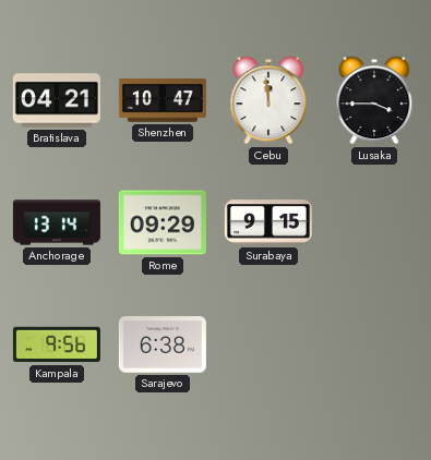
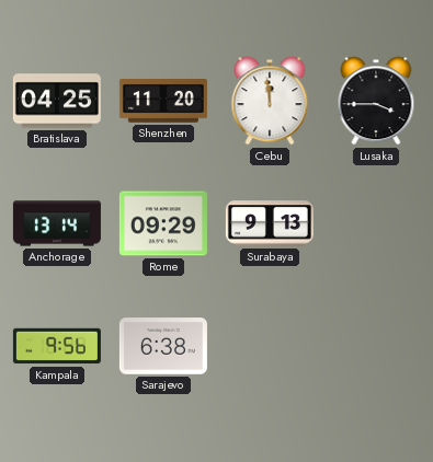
Bratislava: 04:21 -> 04:25
Shenzhen: 10:47 -> 11:20
Surabaya: 9:15 -> 9:13
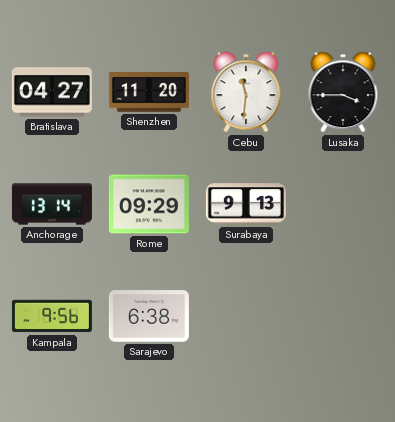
Bratislava: 04:25 -> 04:27
Cebu: 11:59 -> 11:31
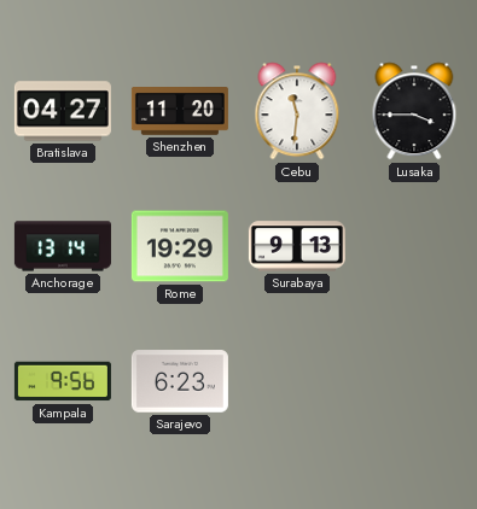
Rome: 09:29 -> 19:29
Sarajevo: 6:38 -> 6:23
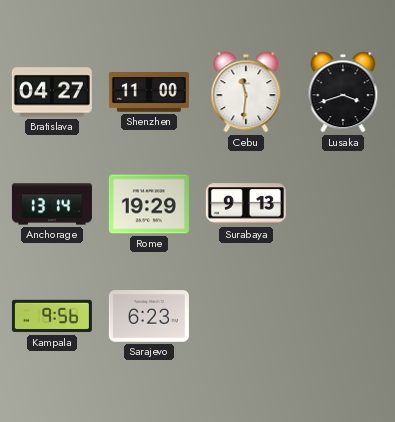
Shenzhen: 11:20 -> 11:00
Lusaka: 3:45 -> 3:42
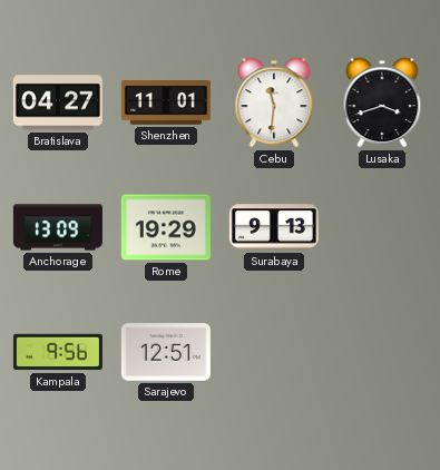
Shenzhen: 11:00 -> 11:01
Anchorage: 13:14 -> 13:09
Sarajevo: 6:23 -> 12:51
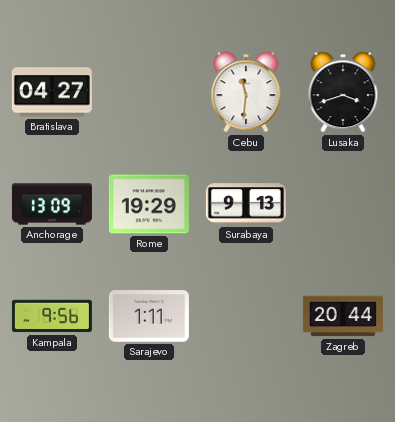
Shenzhen: 11:01 -> none
Sarajevo: 12:51 -> 1:11
Zagreb: none -> 20:44
